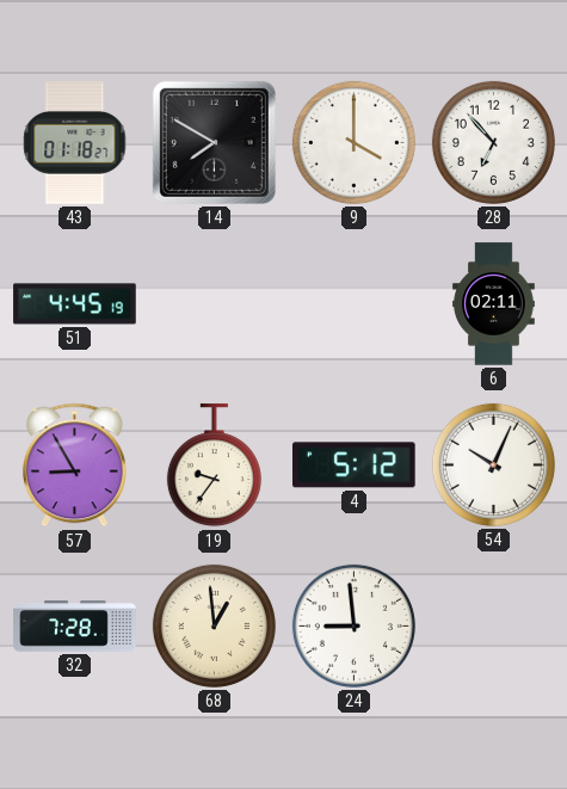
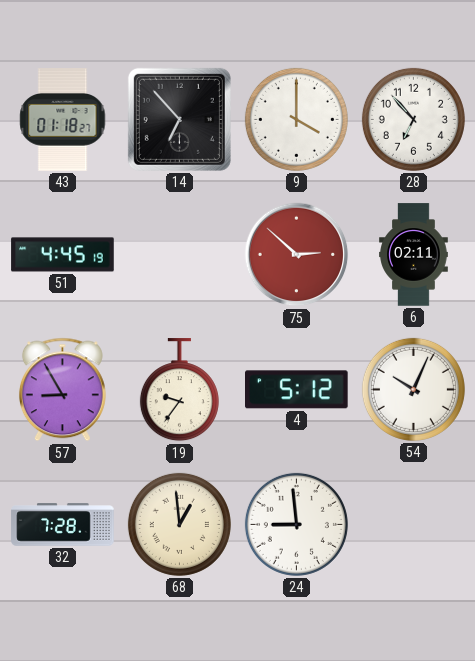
14: 7:50 -> 6:53
75: none -> 2:52
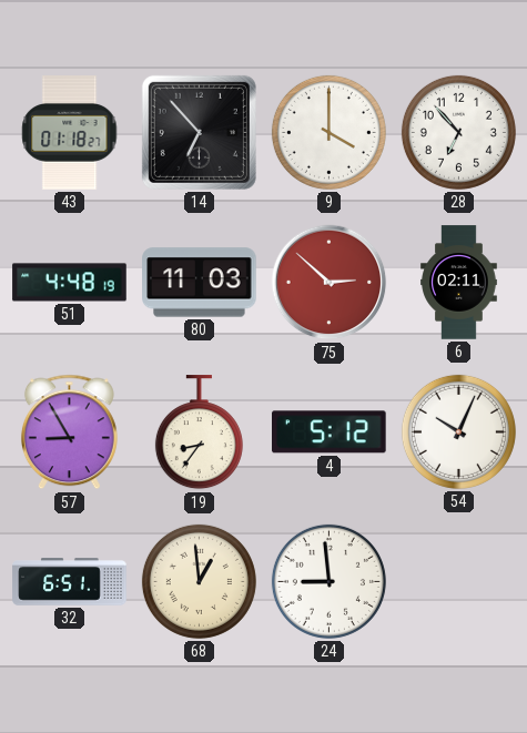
51: 4:45 -> 4:48
80: none -> 11:03
19: 9:36 -> 8:36
32: 7:28 -> 6:51
